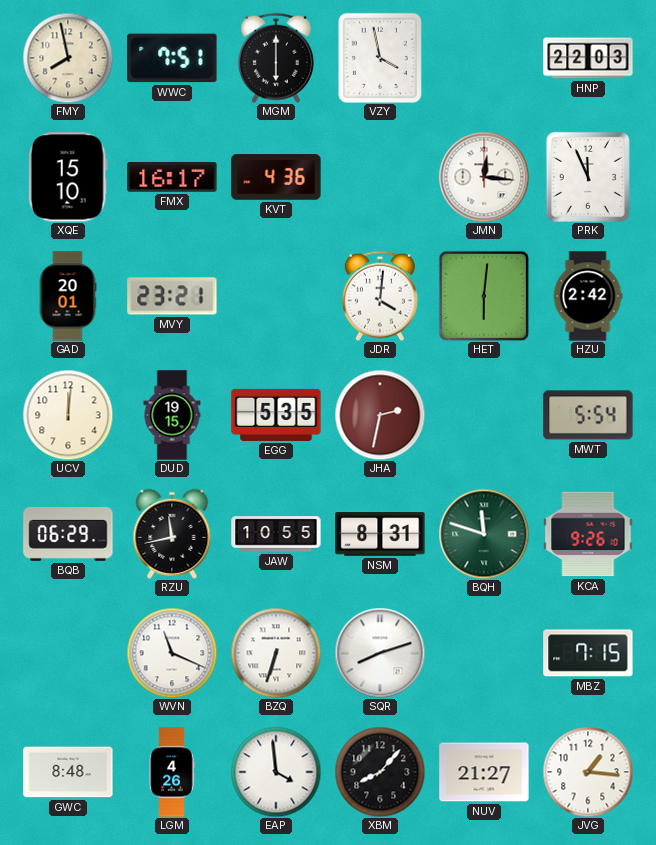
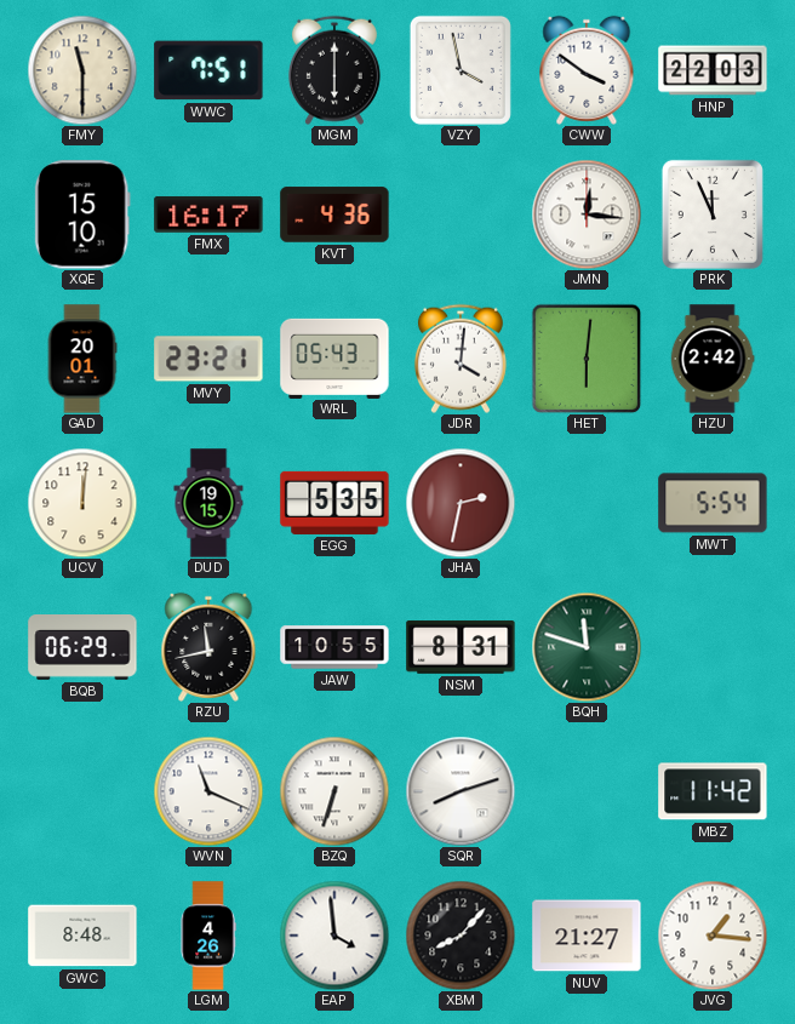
FMY: 7:58 -> 11:30
CWW: none -> 3:51
WRL: none -> 05:43
KCA: 9:26 -> none
MBZ: 7:15 -> 11:42
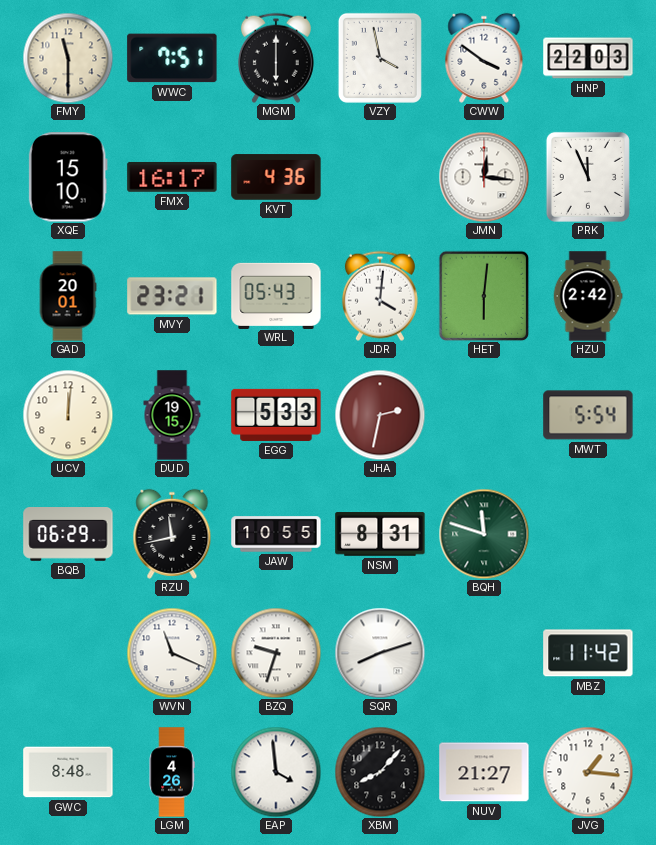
EGG: 5:35 -> 5:33
BZQ: 6:33 -> 9:33
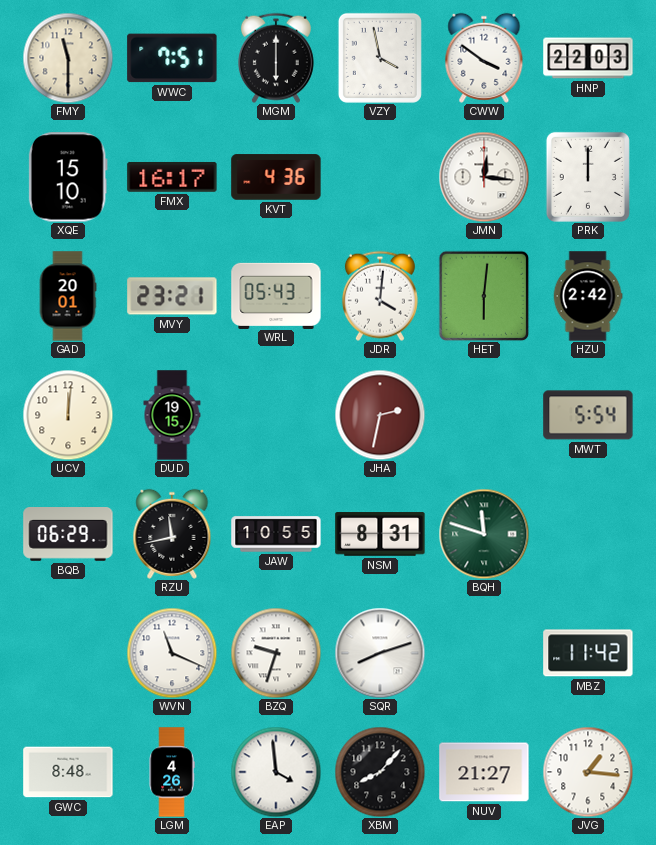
PRK: 11:56 -> 12:00
EGG: 5:33 -> none
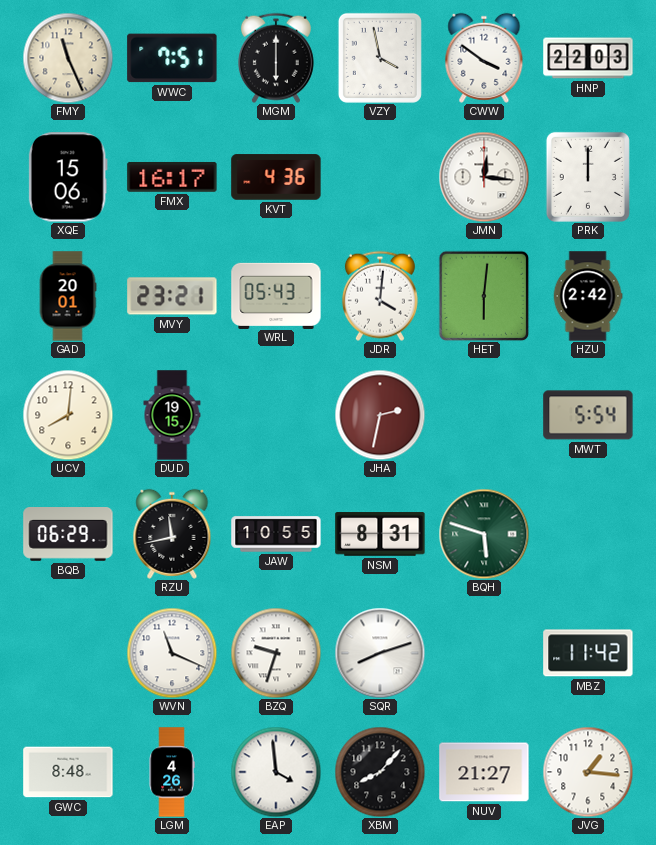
FMY: 11:30 -> 11:26
XQE: 15:10 -> 15:06
UCV: 12:01 -> 8:01
BQH: 11:48 -> 5:48
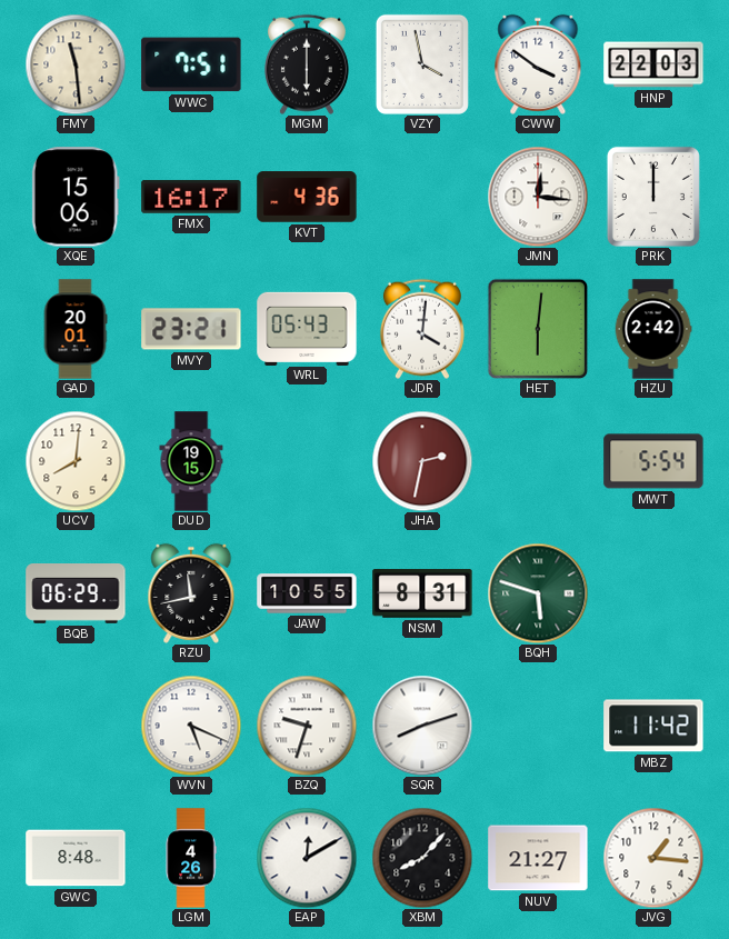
FMY: 11:26 -> 11:29
WVN: 11:19 -> 5:19
EAP: 3:59 -> 12:10
